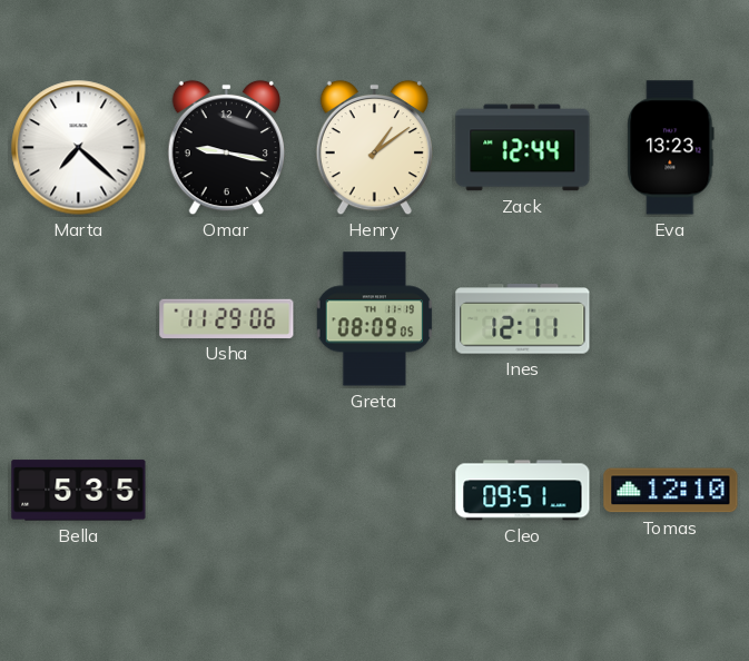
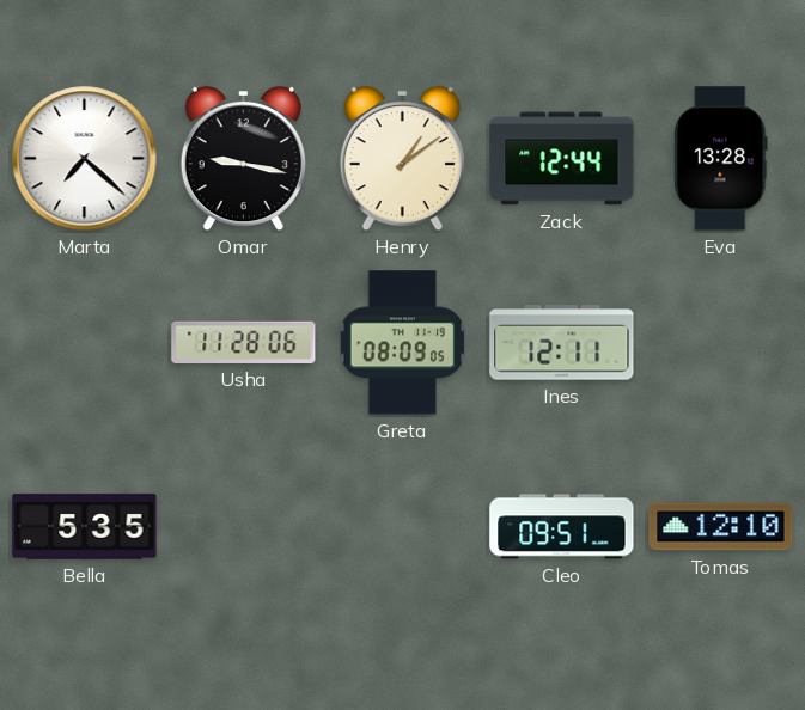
Eva: 13:23 -> 13:28
Usha: 11:29 -> 11:28
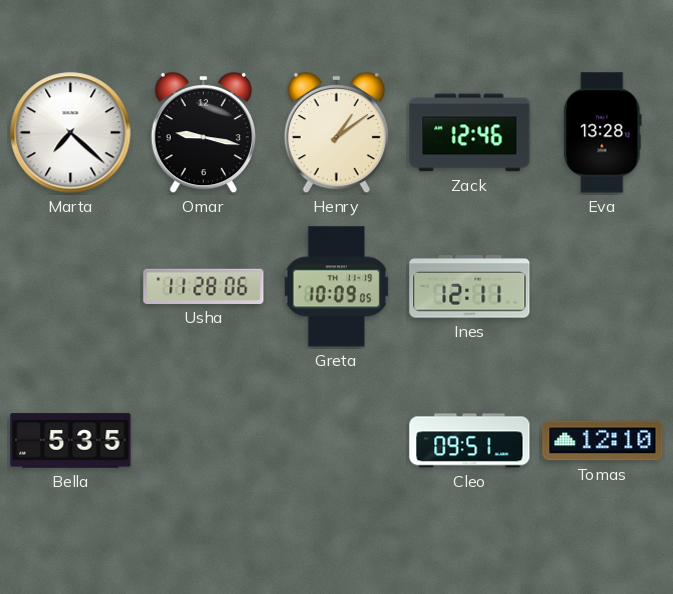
Zack: 12:44 -> 12:46
Greta: 08:09 -> 10:09
